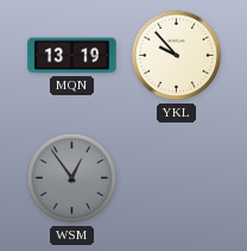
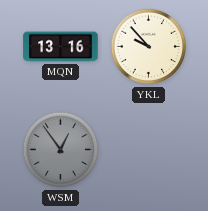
MQN: 13:19 -> 13:16
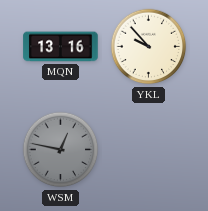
WSM: 12:54 -> 12:47
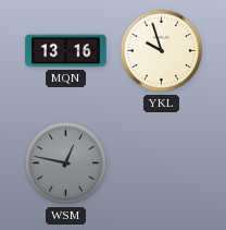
YKL: 9:53 -> 9:57
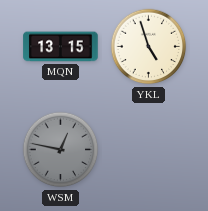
MQN: 13:16 -> 13:15
YKL: 9:57 -> 4:57
